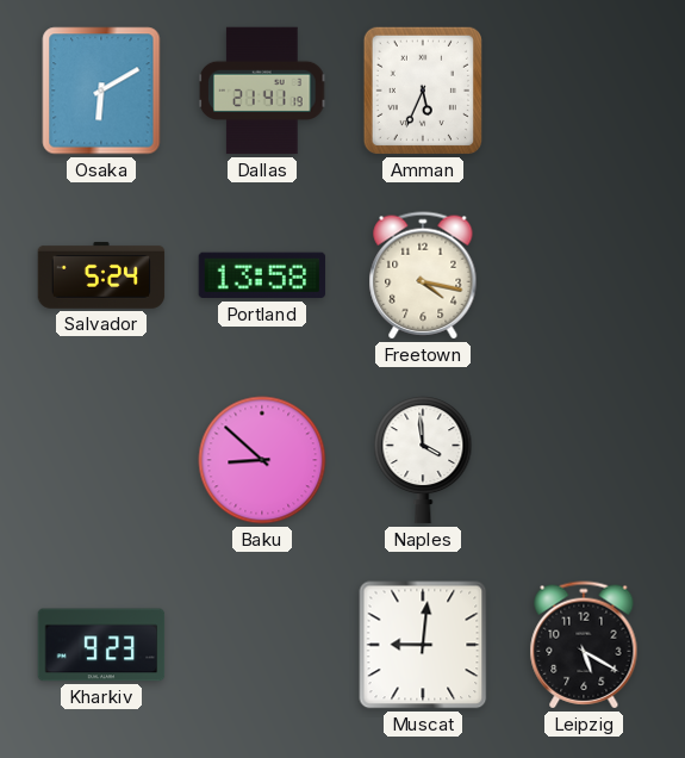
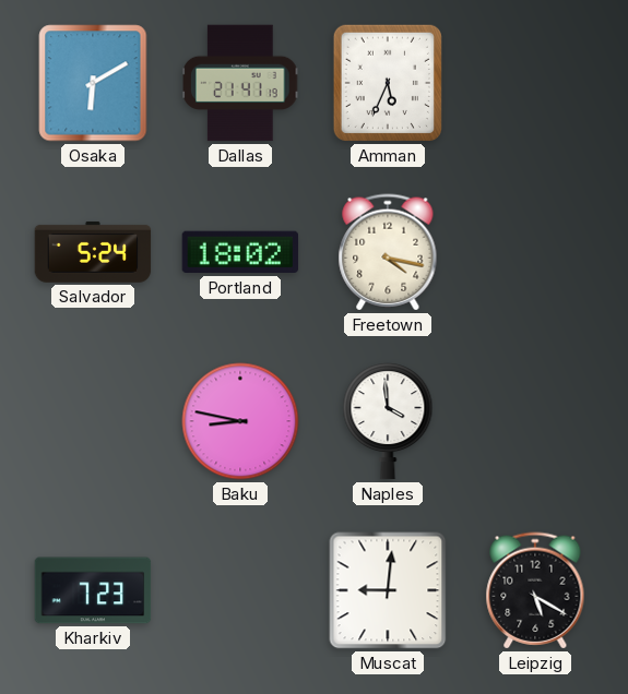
Portland: 13:58 -> 18:02
Baku: 8:52 -> 8:47
Kharkiv: 9:23 -> 7:23
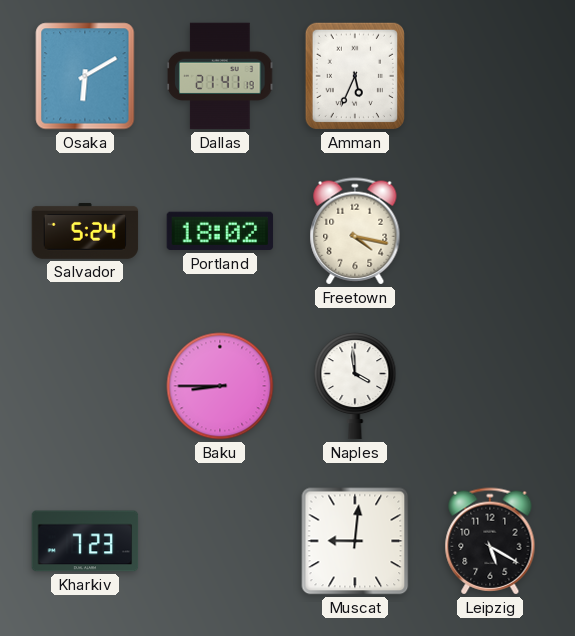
Baku: 8:47 -> 8:45
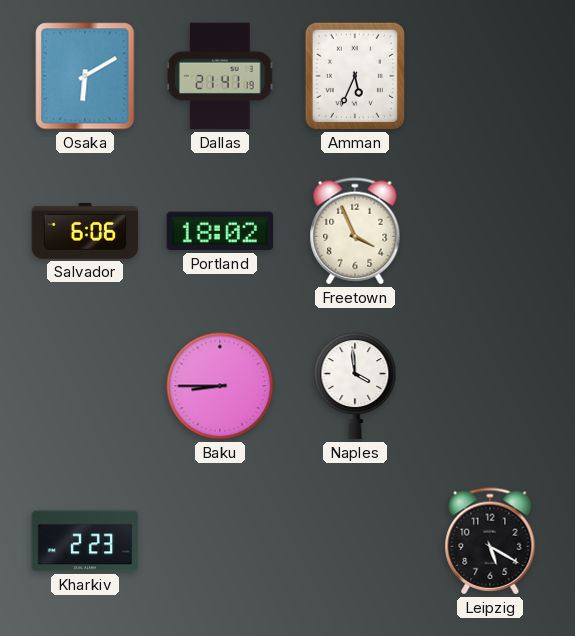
Salvador: 5:24 -> 6:06
Freetown: 4:17 -> 3:56
Kharkiv: 7:23 -> 2:23
Muscat: 9:01 -> none
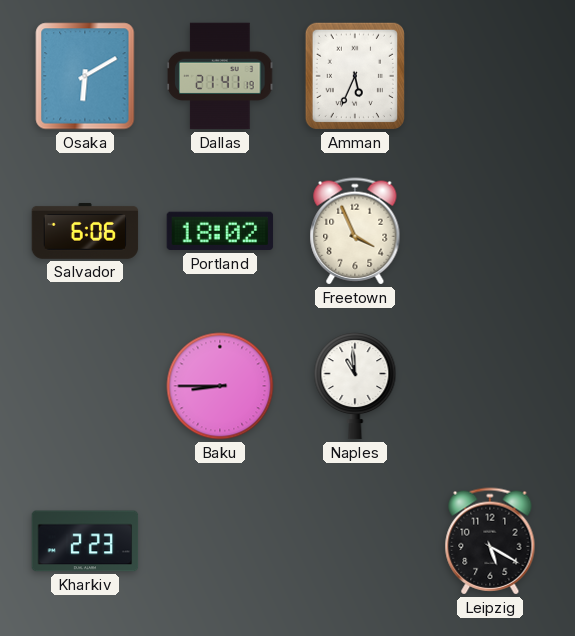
Naples: 3:59 -> 10:59
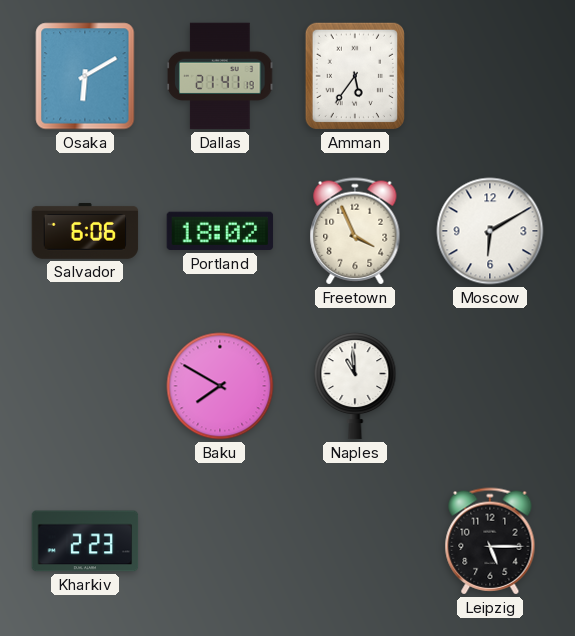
Amman: 5:34 -> 5:36
Moscow: none -> 6:10
Baku: 8:45 -> 7:50
Leipzig: 5:20 -> 5:15
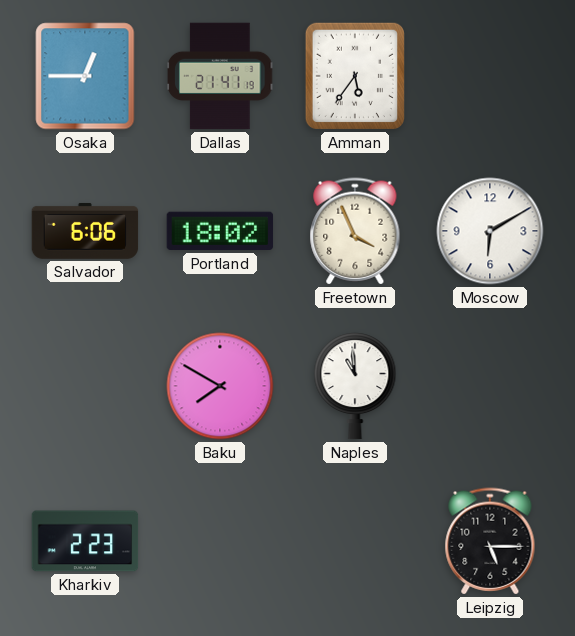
Osaka: 6:10 -> 12:45
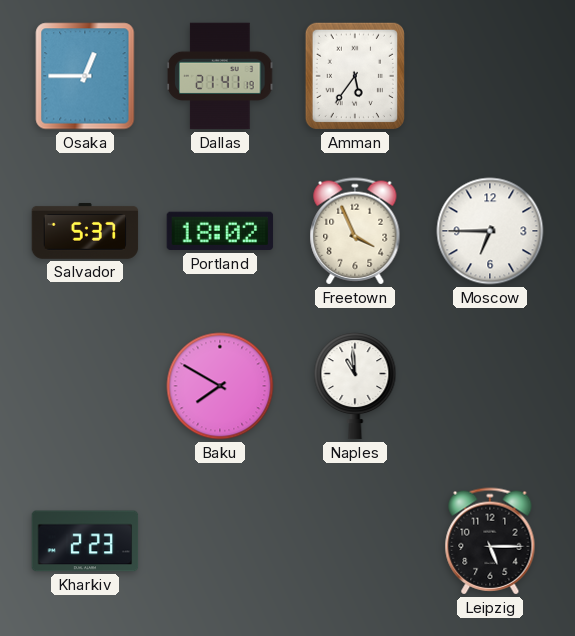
Salvador: 6:06 -> 5:37
Moscow: 6:10 -> 6:45
